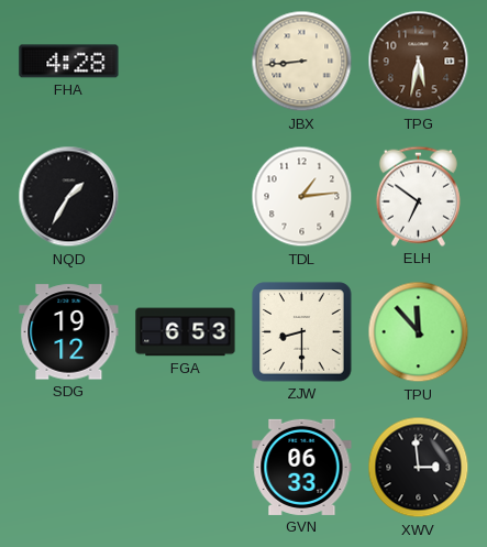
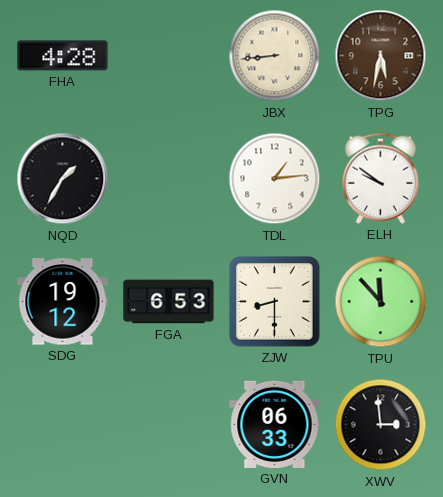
ELH: 6:51 -> 9:51
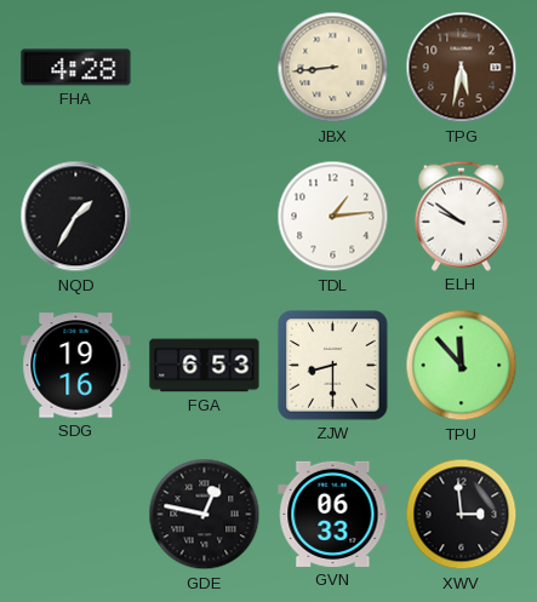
SDG: 19:12 -> 19:16
GDE: none -> 12:47
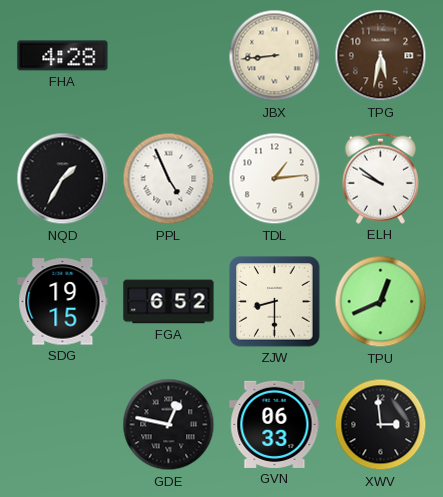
PPL: none -> 4:56
SDG: 19:16 -> 19:15
FGA: 6:53 -> 6:52
TPU: 11:53 -> 12:41
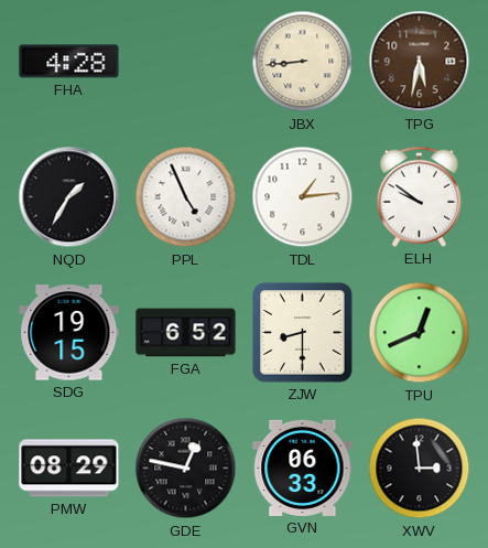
PMW: none -> 08:29
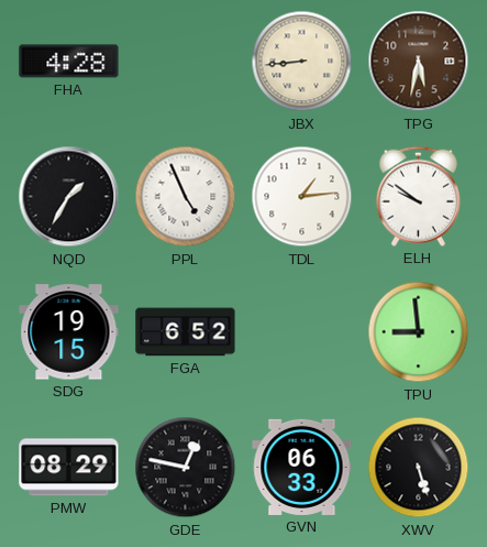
ZJW: 8:30 -> none
TPU: 12:41 -> 8:59
XWV: 2:59 -> 5:27
